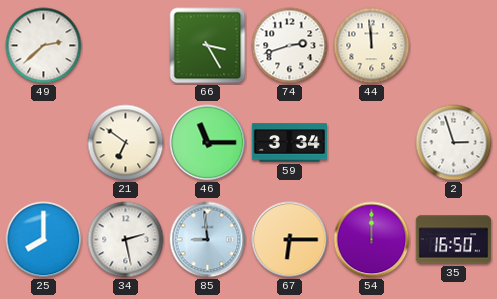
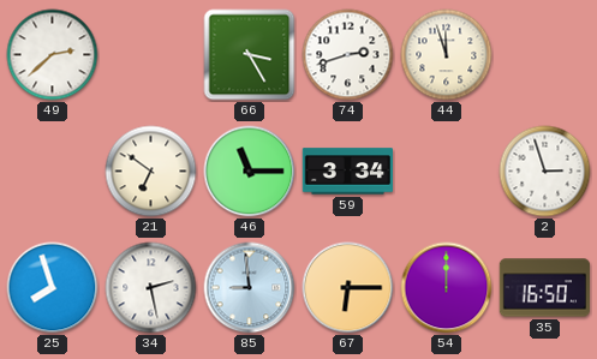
44: 11:59 -> 11:57
25: 8:00 -> 7:57
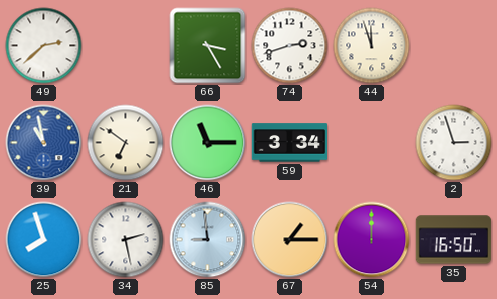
39: none -> 10:58
67: 6:15 -> 1:15
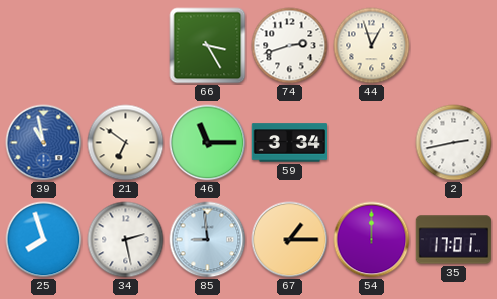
49: 2:38 -> none
44: 11:57 -> 12:57
2: 2:57 -> 2:43
35: 16:50 -> 17:01
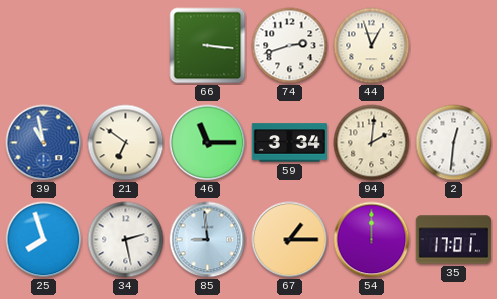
66: 3:25 -> 3:16
94: none -> 2:01
2: 2:43 -> 12:31
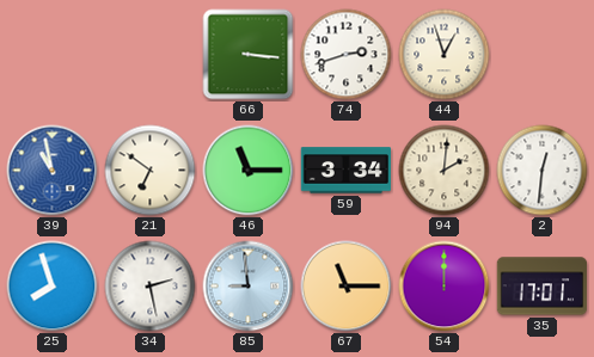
67: 1:15 -> 11:15
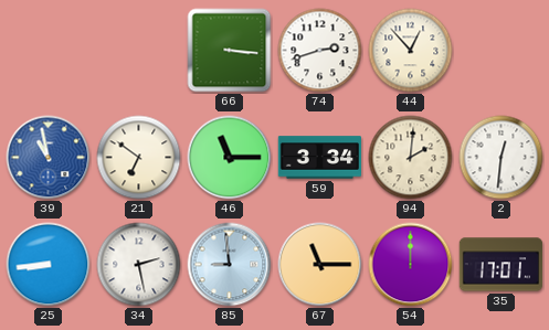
44: 12:57 -> 12:53
25: 7:57 -> 8:44
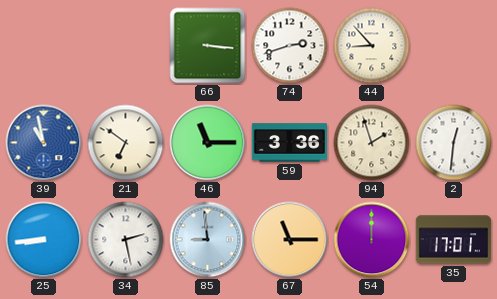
44: 12:53 -> 8:53
59: 3:34 -> 3:36
94: 2:01 -> 1:57
